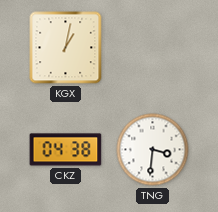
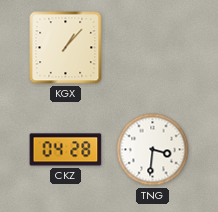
KGX: 1:02 -> 1:07
CKZ: 04:38 -> 04:28
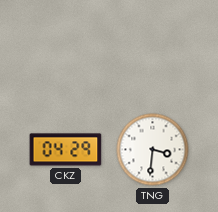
KGX: 1:07 -> none
CKZ: 04:28 -> 04:29
